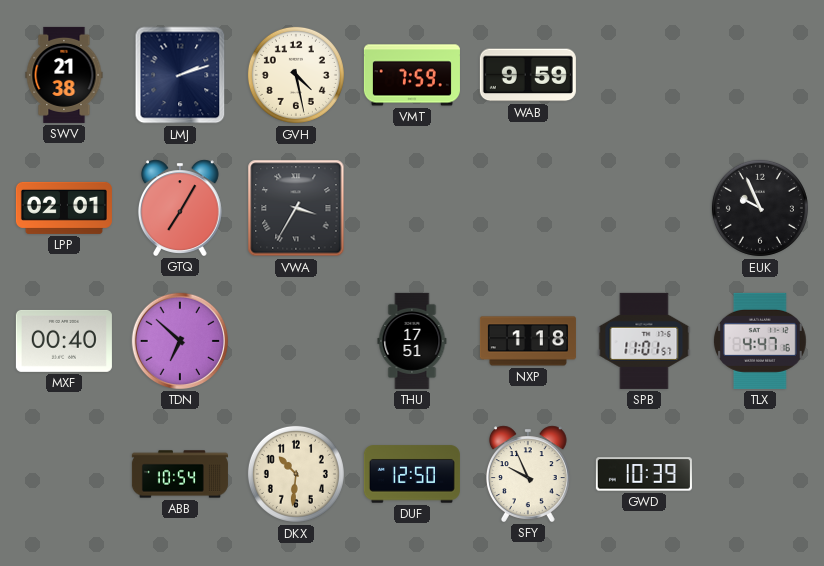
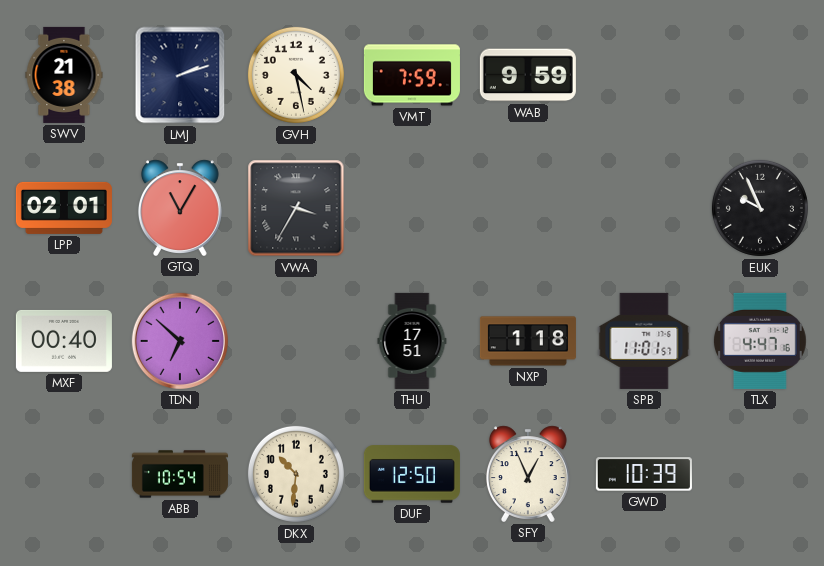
GTQ: 7:05 -> 11:05
SFY: 9:56 -> 12:56
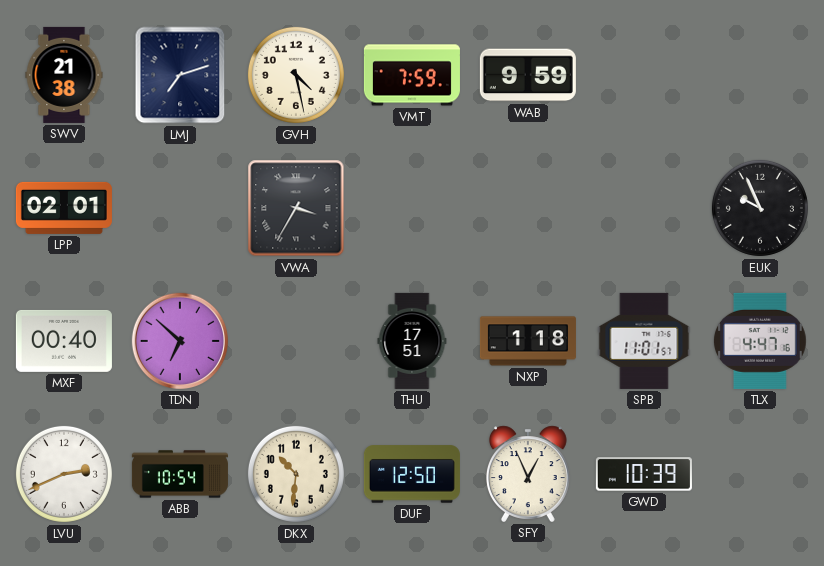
LMJ: 2:12 -> 7:12
GTQ: 11:05 -> none
LVU: none -> 2:41
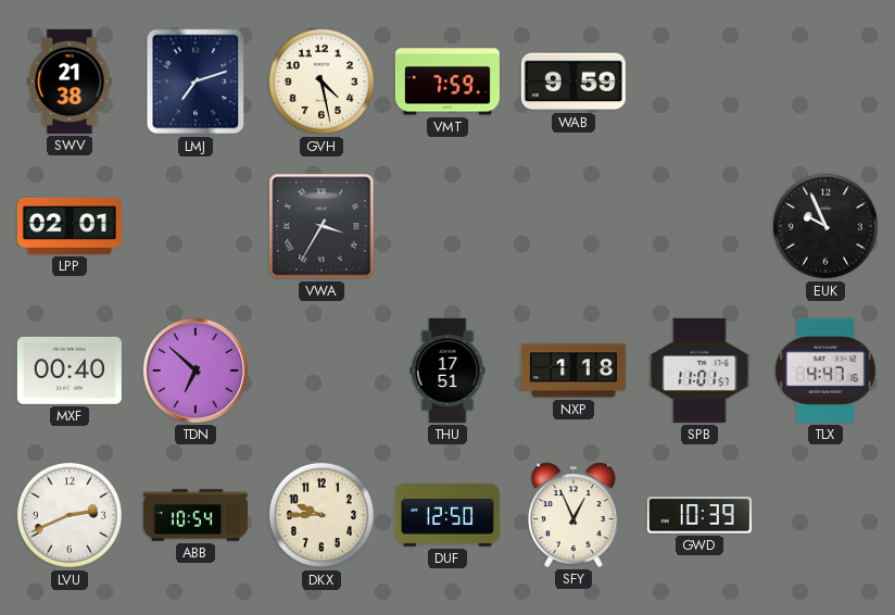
DKX: 10:31 -> 9:45
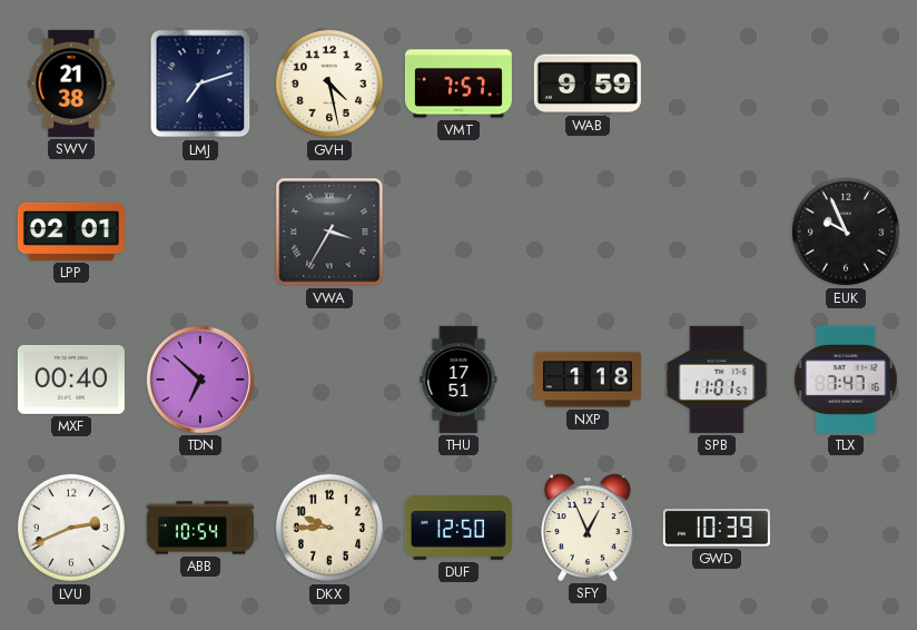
VMT: 7:59 -> 7:57
TLX: 4:47 -> 7:47
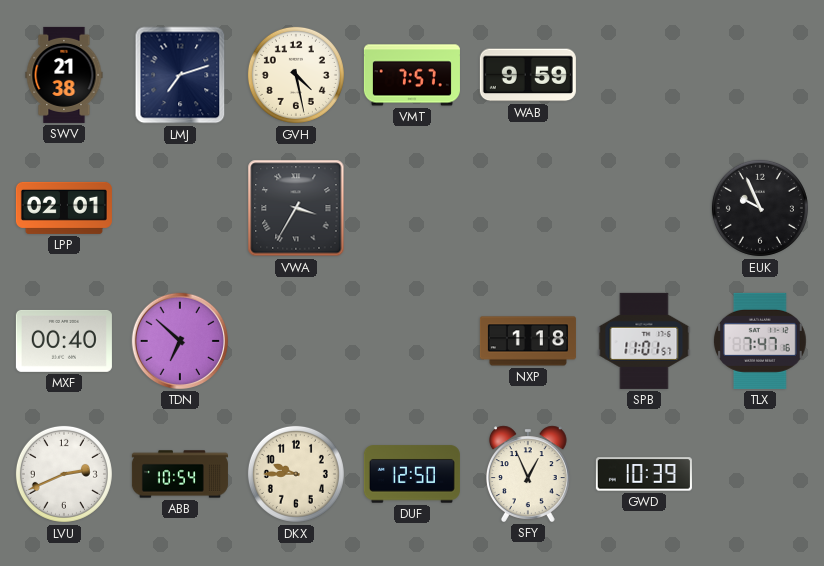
THU: 17:51 -> none
